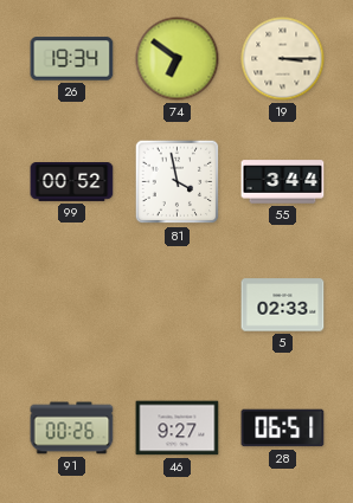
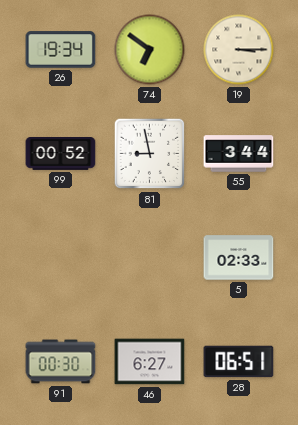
81: 3:58 -> 8:58
91: 00:26 -> 00:30
46: 9:27 -> 6:27
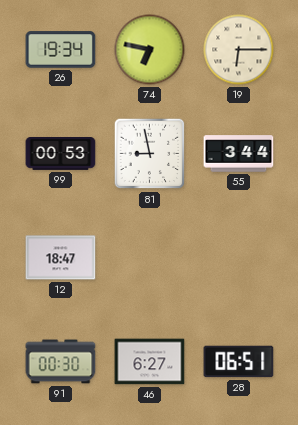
74: 6:51 -> 6:47
19: 3:15 -> 6:15
99: 00:52 -> 00:53
12: none -> 18:47
5: 02:33 -> none
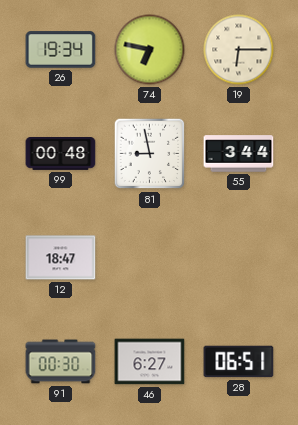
99: 00:53 -> 00:48
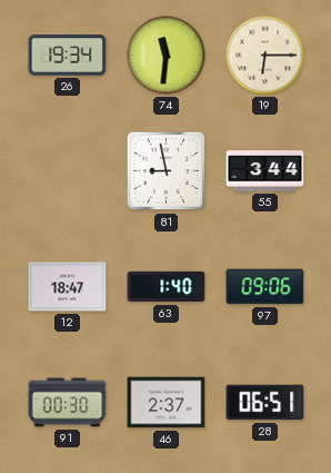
74: 6:47 -> 11:31
99: 00:48 -> none
63: none -> 1:40
97: none -> 09:06
46: 6:27 -> 2:37
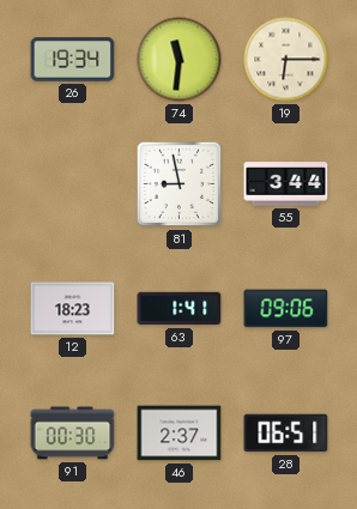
12: 18:47 -> 18:23
63: 1:40 -> 1:41
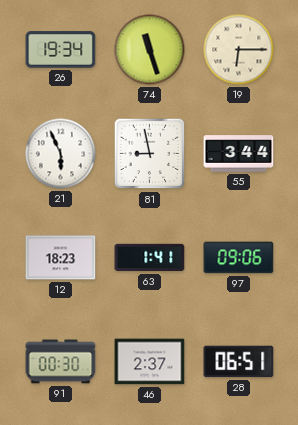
74: 11:31 -> 11:27
21: none -> 5:56
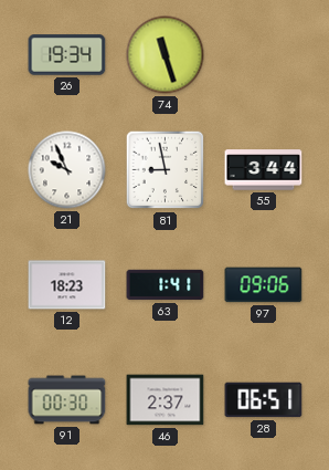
19: 6:15 -> none
21: 5:56 -> 9:56
